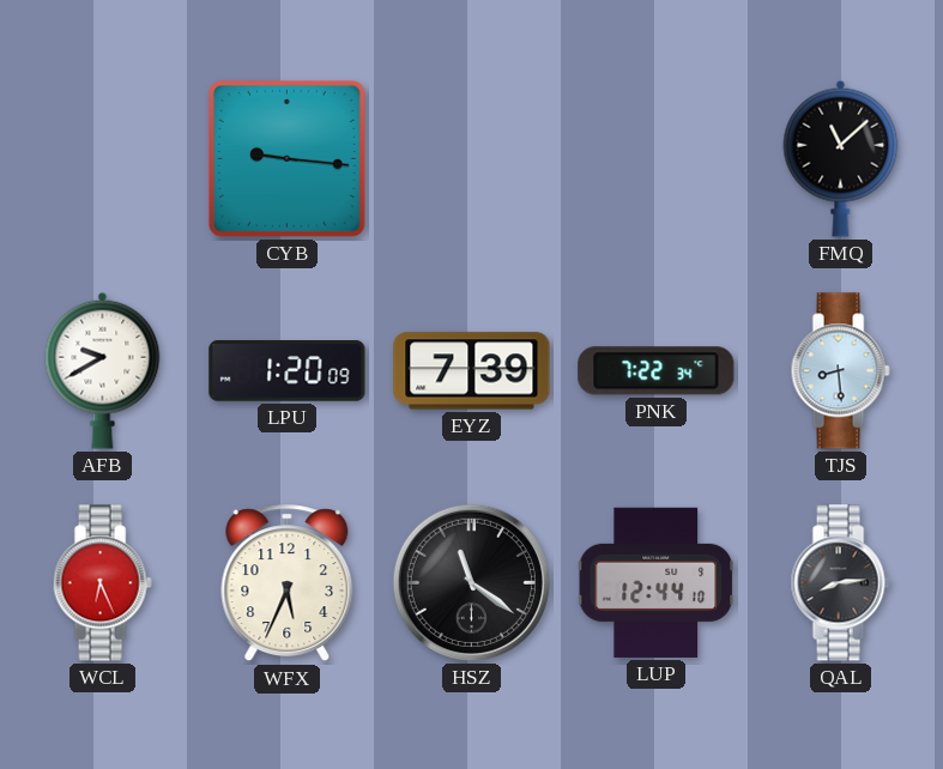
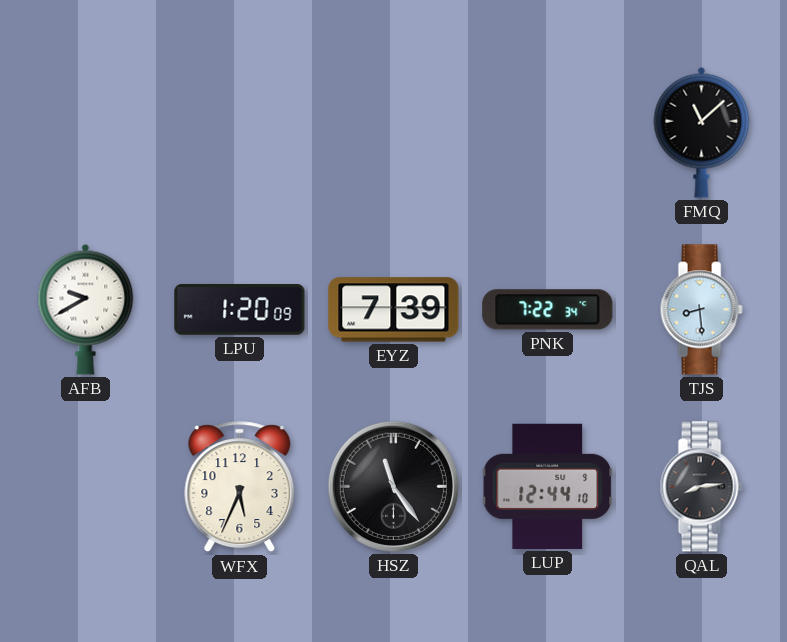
CYB: 9:16 -> none
WCL: 6:26 -> none
HSZ: 11:21 -> 11:24
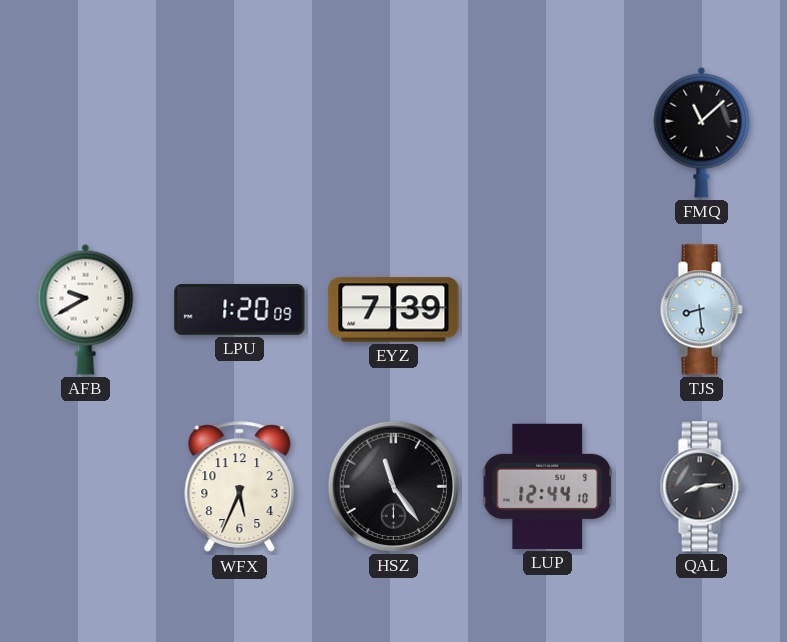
PNK: 7:22 -> none
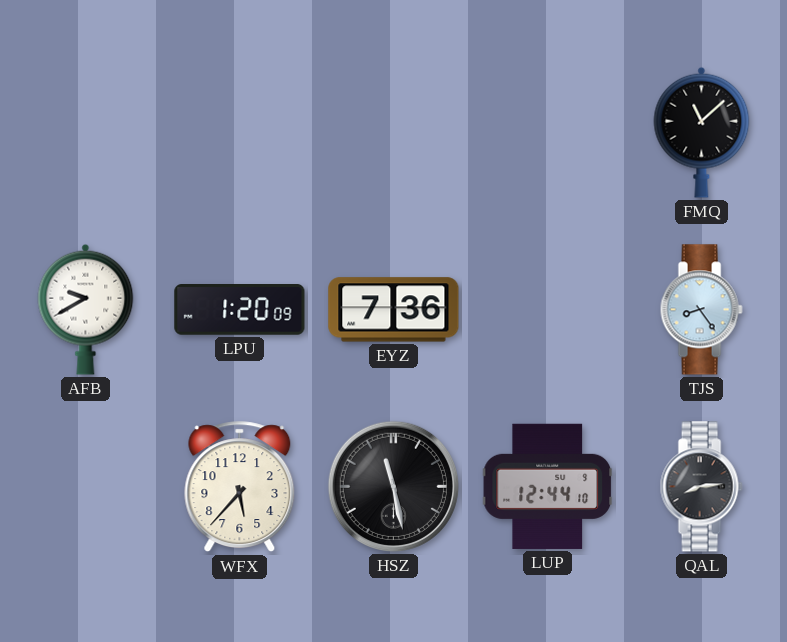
EYZ: 7:39 -> 7:36
TJS: 8:29 -> 8:24
WFX: 5:34 -> 5:37
HSZ: 11:24 -> 11:28
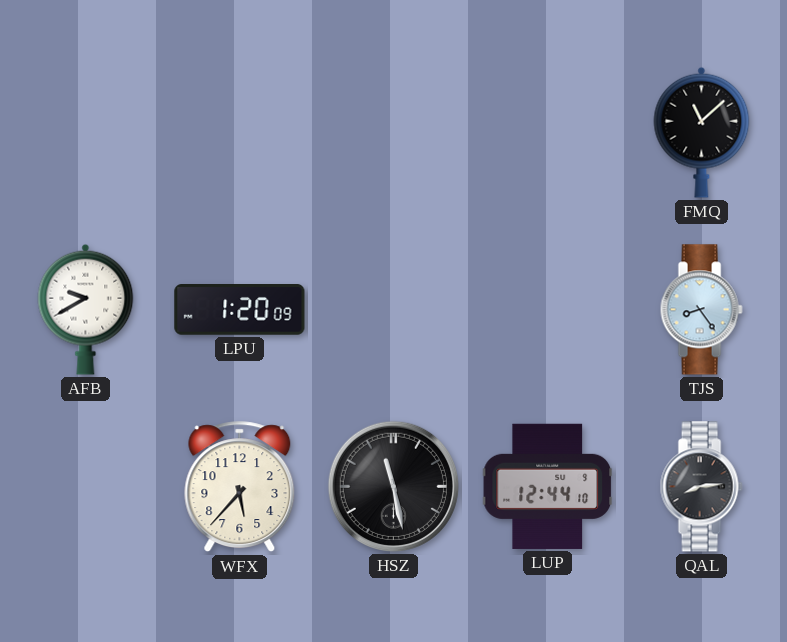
EYZ: 7:36 -> none
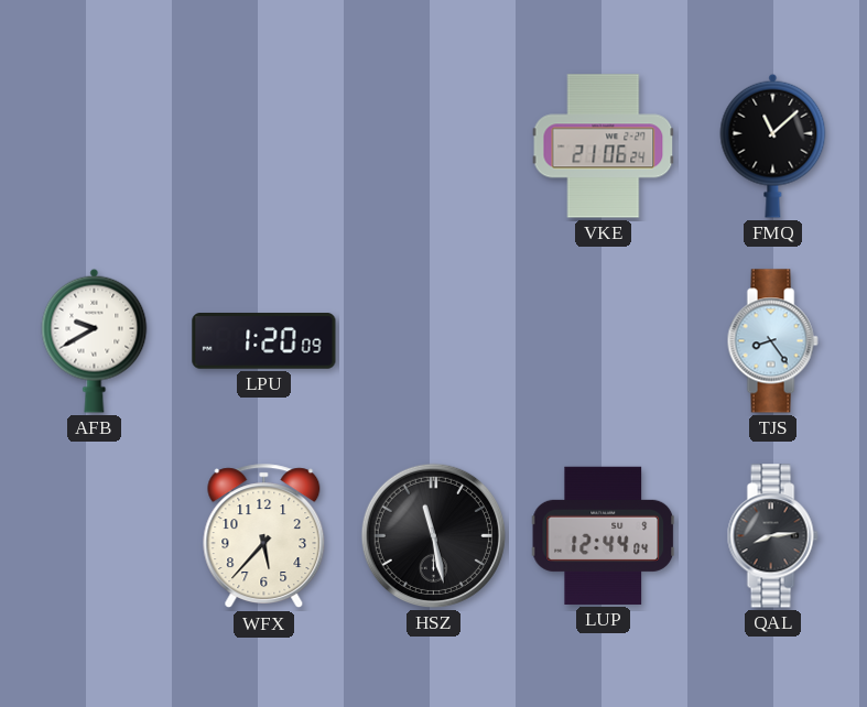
VKE: none -> 21:06
LUP: 12:44:10 -> 12:44:04
